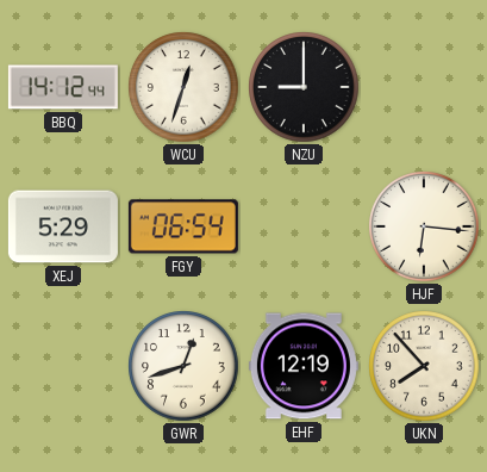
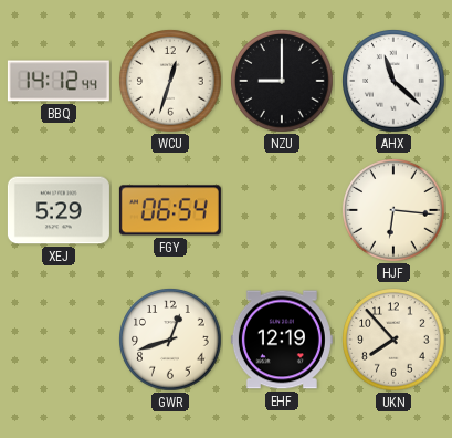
AHX: none -> 11:22
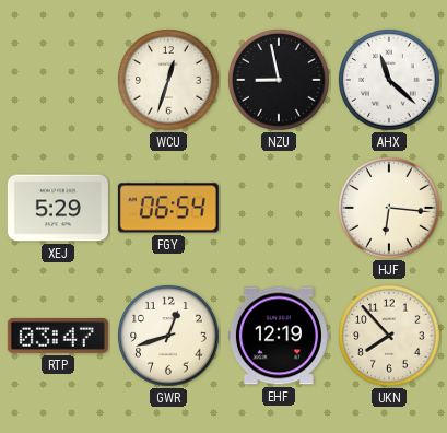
BBQ: 14:12 -> none
NZU: 9:00 -> 8:58
RTP: none -> 03:47
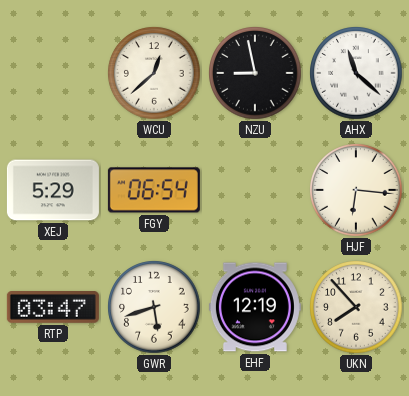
WCU: 12:33 -> 12:38
GWR: 12:42 -> 5:42
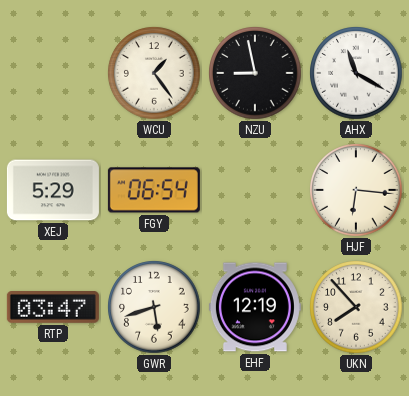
WCU: 12:38 -> 1:24
AHX: 11:22 -> 11:20
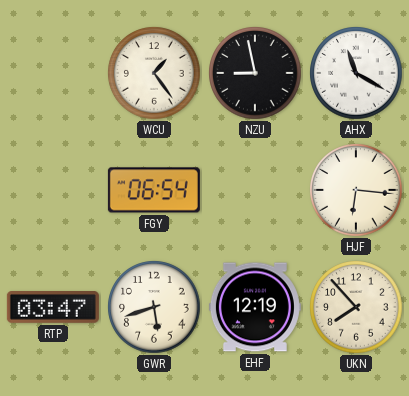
XEJ: 5:29 -> none
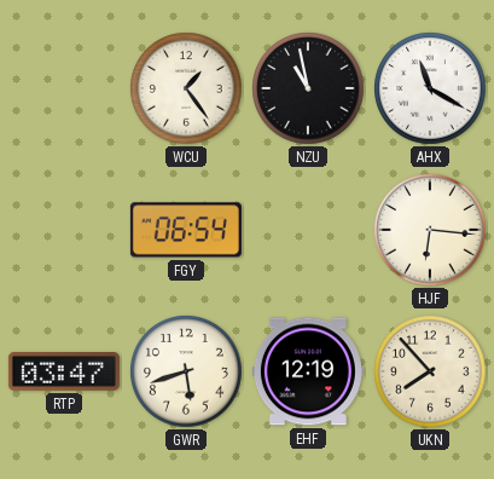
NZU: 8:58 -> 10:58
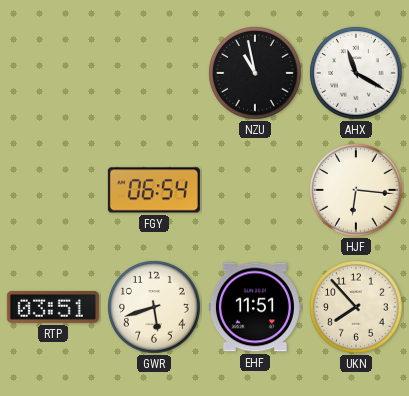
WCU: 1:24 -> none
RTP: 03:47 -> 03:51
EHF: 12:19 -> 11:51
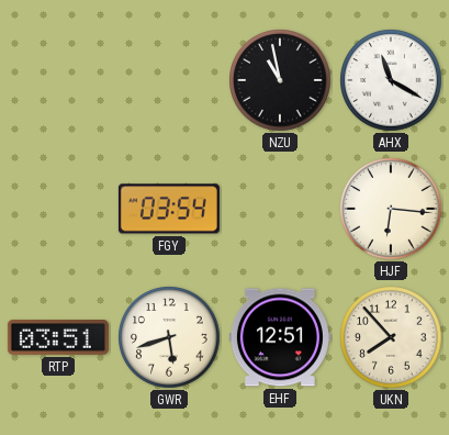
FGY: 06:54 -> 03:54
EHF: 11:51 -> 12:51
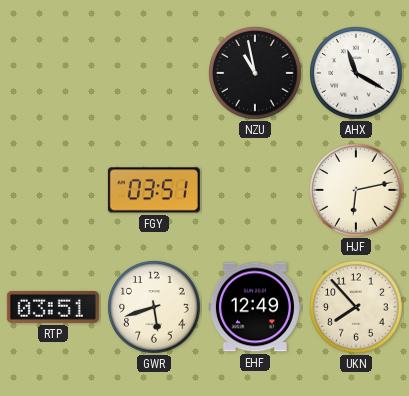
FGY: 03:54 -> 03:51
HJF: 6:16 -> 6:13
EHF: 12:51 -> 12:49
